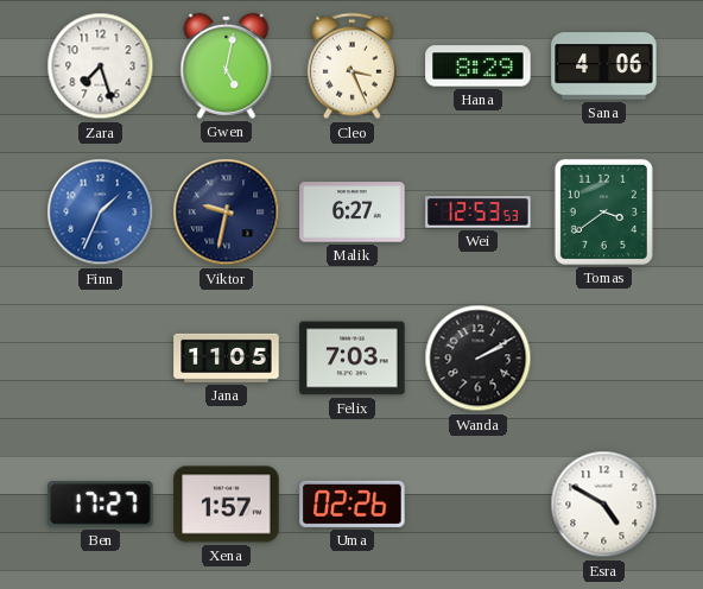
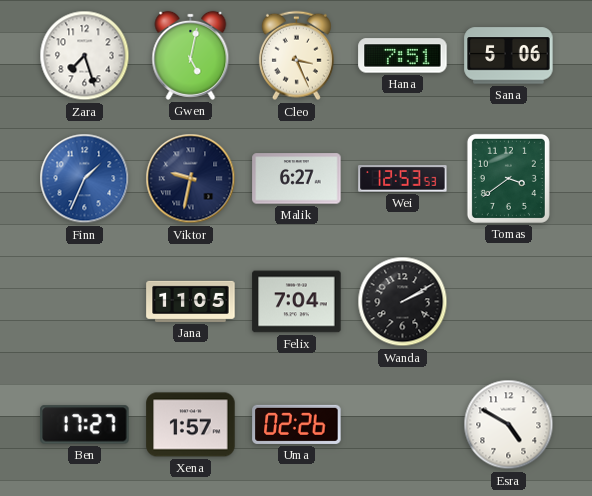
Hana: 8:29 -> 7:51
Sana: 4:06 -> 5:06
Felix: 7:03 -> 7:04
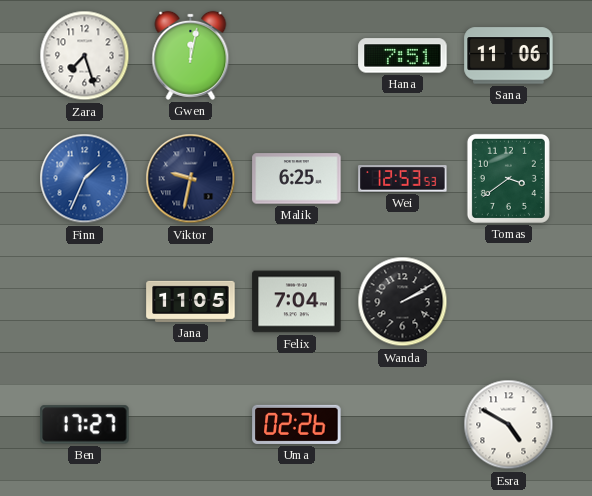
Gwen: 5:02 -> 12:02
Cleo: 3:26 -> none
Sana: 5:06 -> 11:06
Malik: 6:27 -> 6:25
Xena: 1:57 -> none
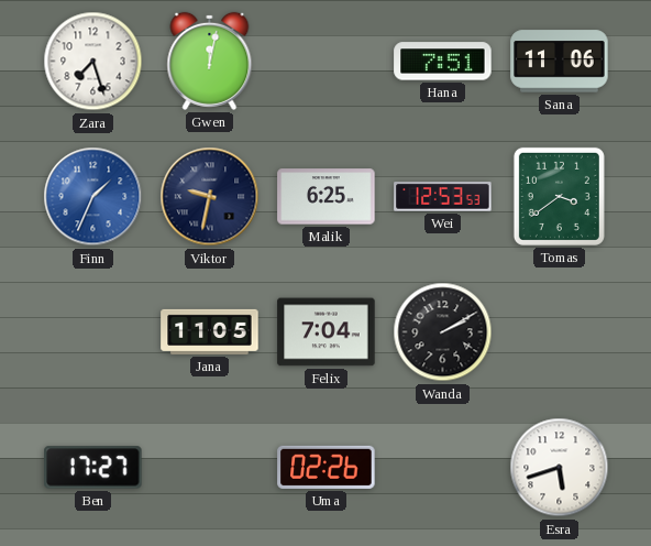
Esra: 4:50 -> 5:42
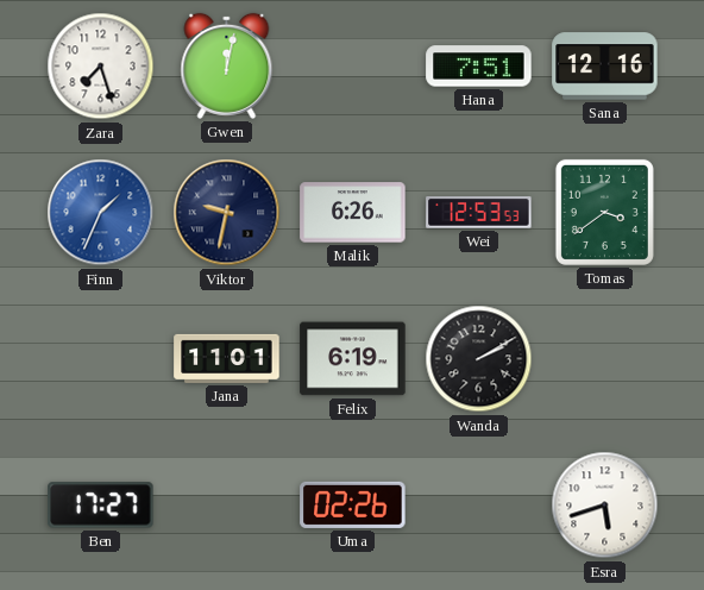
Sana: 11:06 -> 12:16
Malik: 6:25 -> 6:26
Jana: 11:05 -> 11:01
Felix: 7:04 -> 6:19
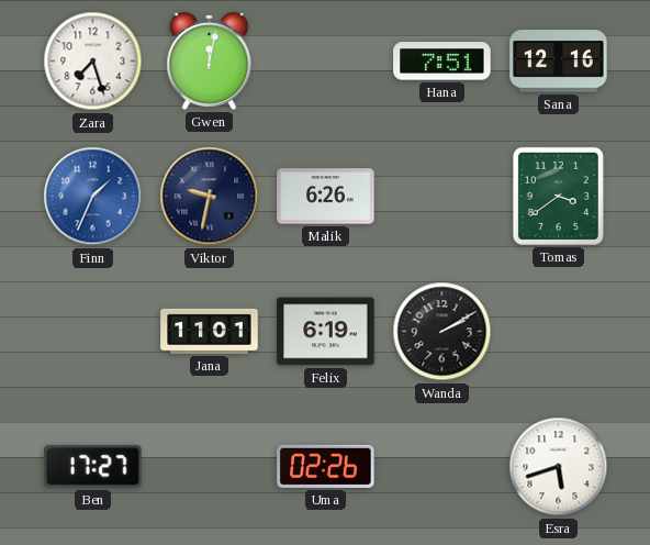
Wei: 12:53 -> none
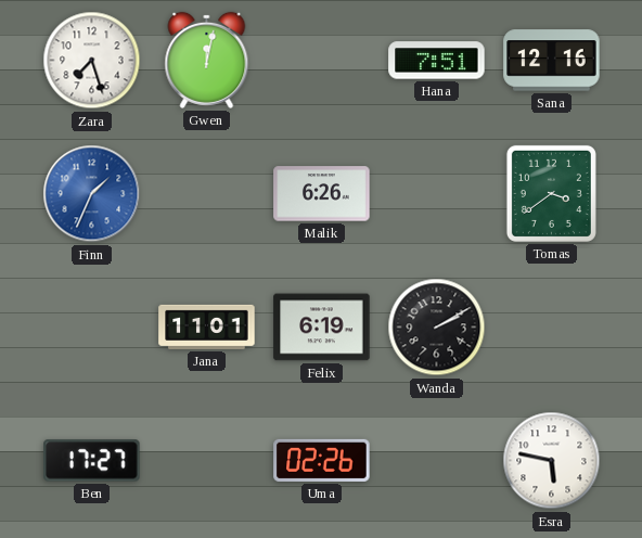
Viktor: 9:32 -> none
Esra: 5:42 -> 5:47
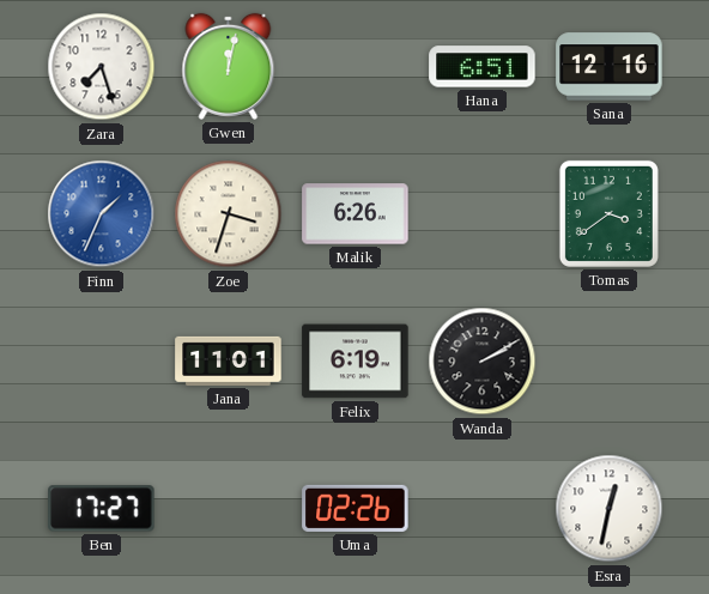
Hana: 7:51 -> 6:51
Zoe: none -> 3:33
Esra: 5:47 -> 12:32
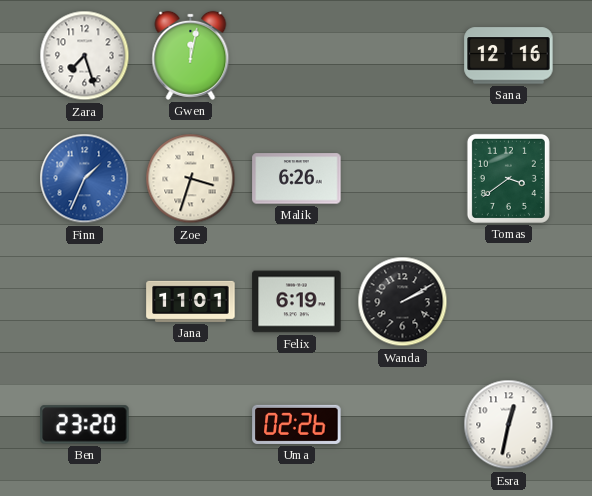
Hana: 6:51 -> none
Ben: 17:27 -> 23:20
